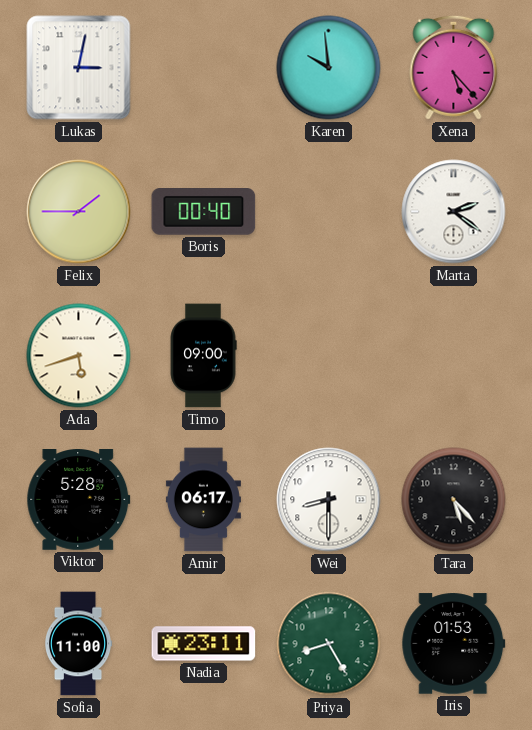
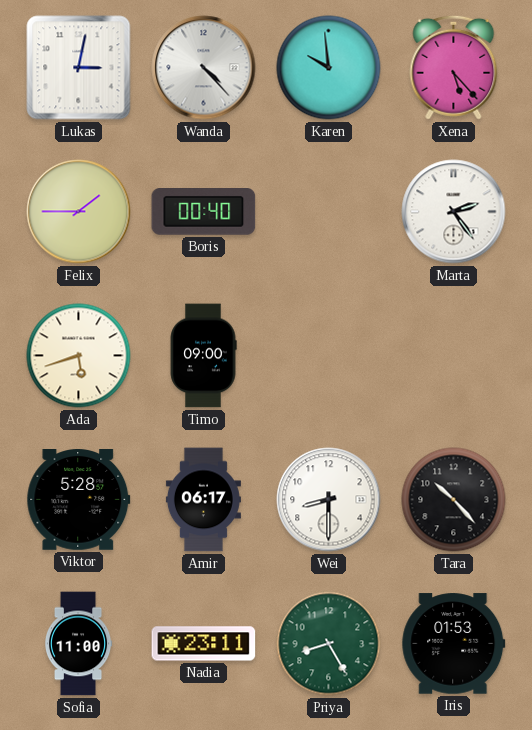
Wanda: none -> 4:23
Marta: 2:21 -> 2:24
Tara: 5:23 -> 10:23
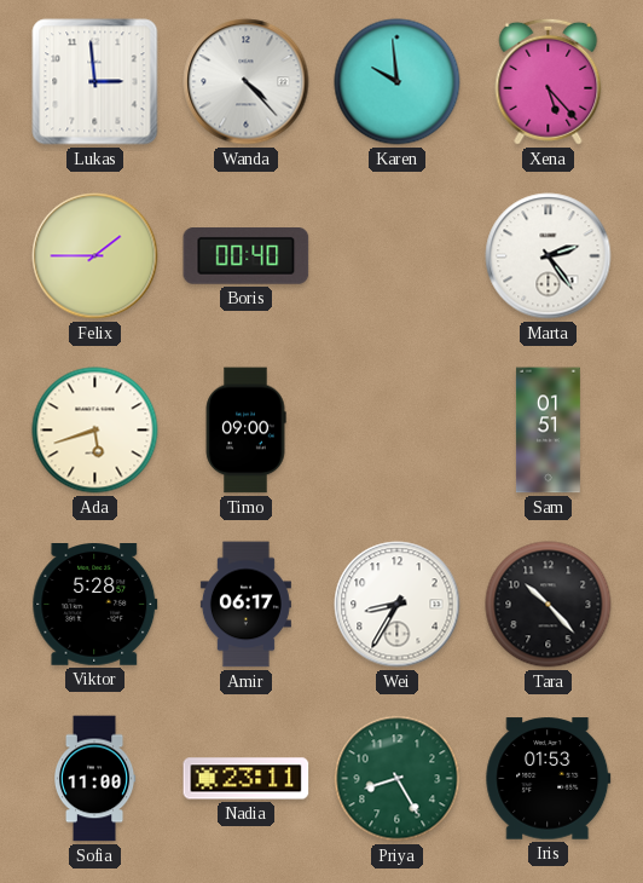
Lukas: 3:02 -> 2:59
Sam: none -> 01:51
Wei: 8:30 -> 8:35
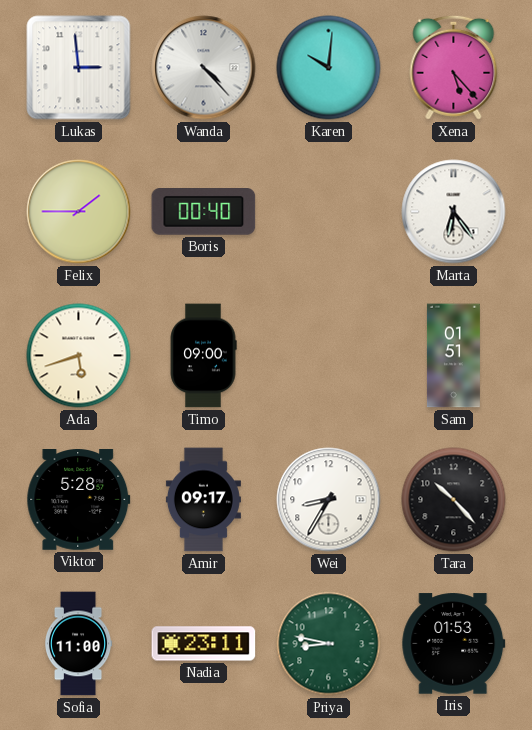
Karen: 9:59 -> 10:01
Marta: 2:24 -> 6:24
Amir: 06:17 -> 09:17
Priya: 8:25 -> 8:47
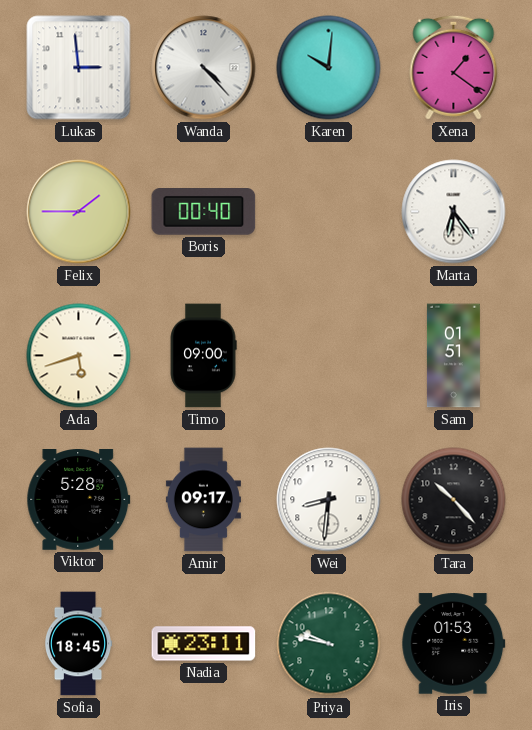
Xena: 5:23 -> 1:21
Wei: 8:35 -> 8:31
Sofia: 11:00 -> 18:45
Priya: 8:47 -> 9:47
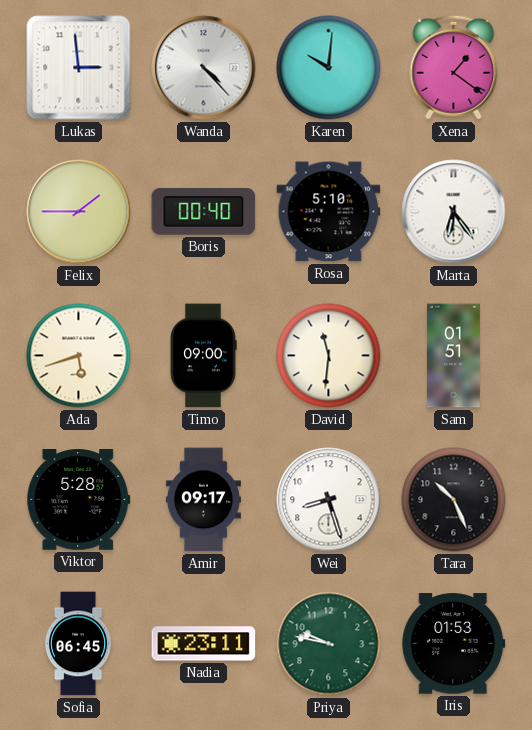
Rosa: none -> 5:10
David: none -> 11:31
Wei: 8:31 -> 8:27
Tara: 10:23 -> 10:26
Sofia: 18:45 -> 06:45
